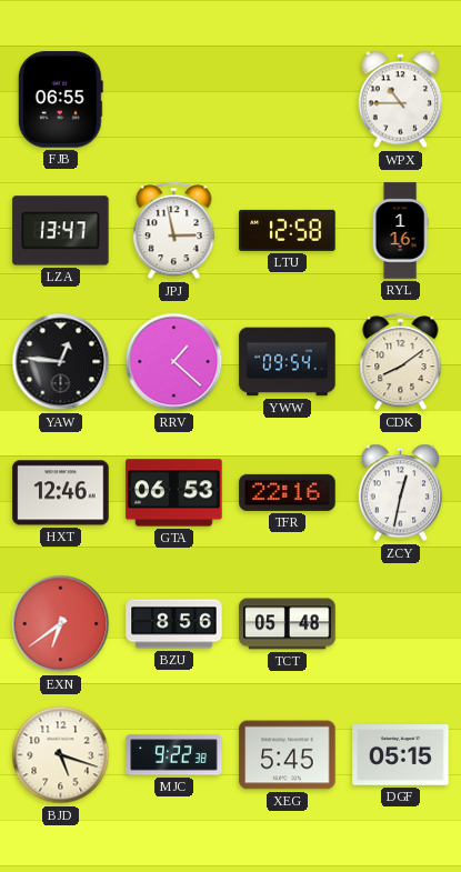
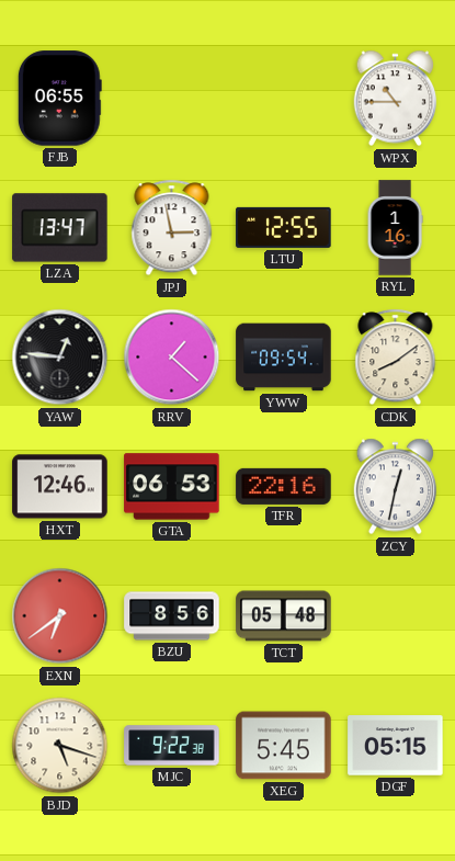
LTU: 12:58 -> 12:55
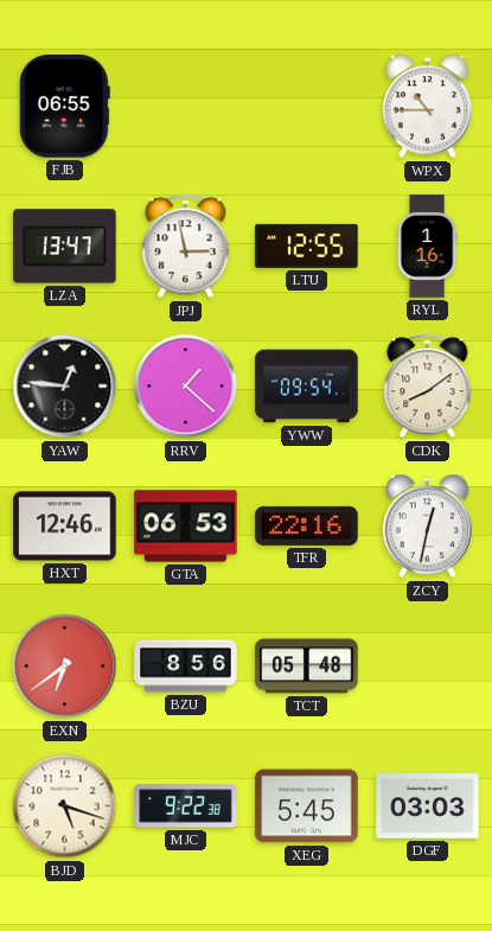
DGF: 05:15 -> 03:03
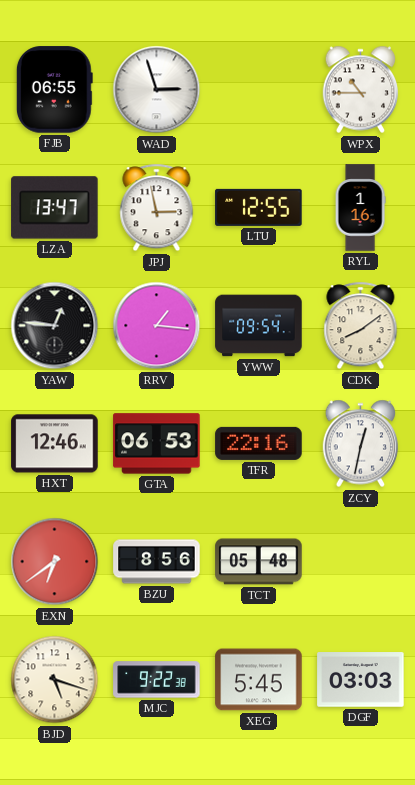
WAD: none -> 2:57
RRV: 1:22 -> 1:16
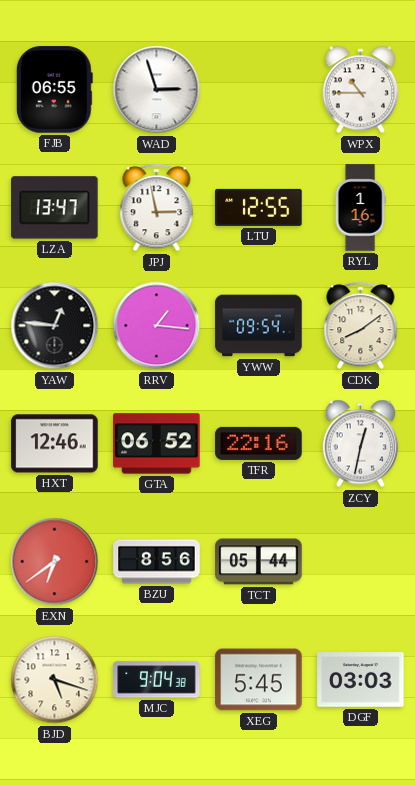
GTA: 06:53 -> 06:52
TCT: 05:48 -> 05:44
MJC: 9:22 -> 9:04
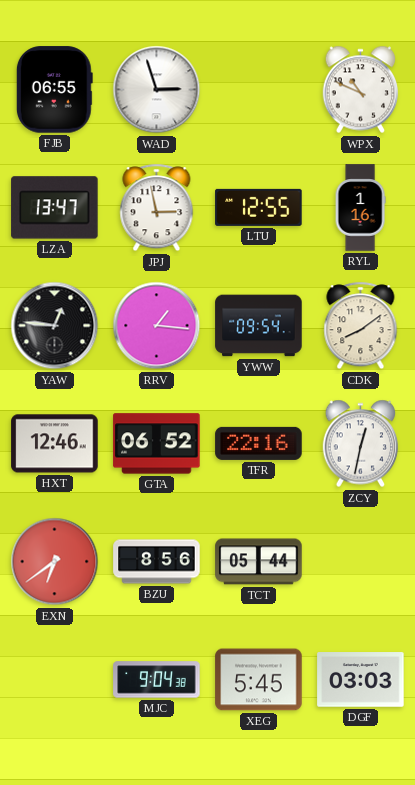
WPX: 10:45 -> 10:49
BJD: 5:18 -> none
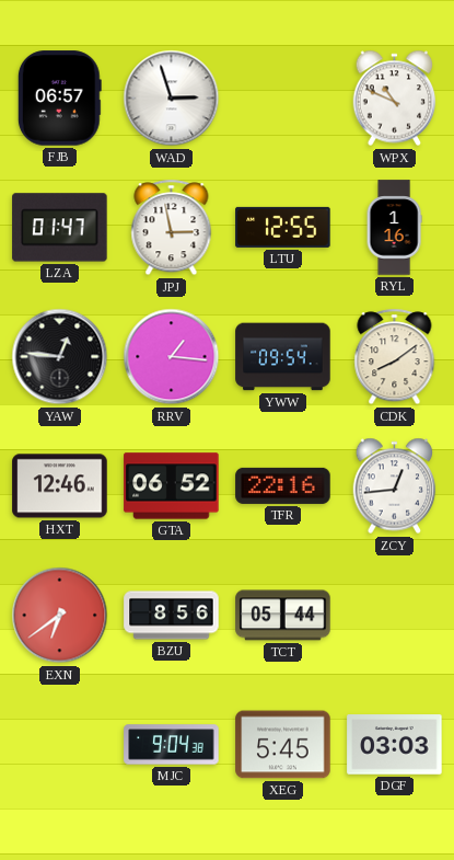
FJB: 06:55 -> 06:57
LZA: 13:47 -> 01:47
ZCY: 12:32 -> 12:44
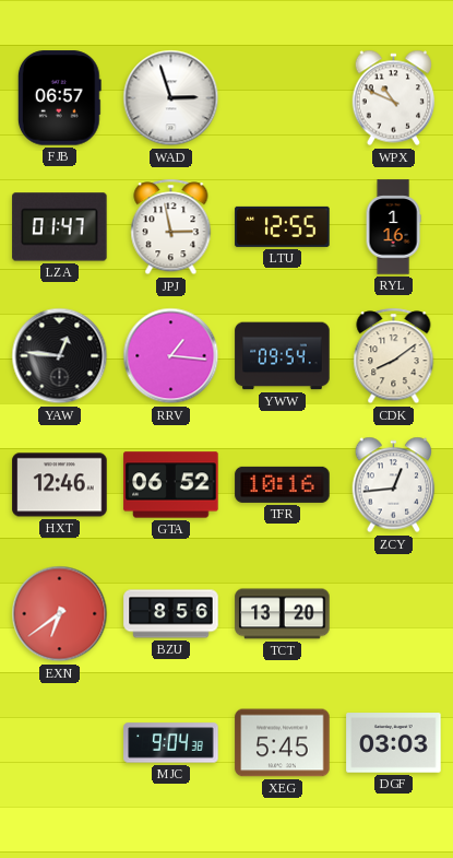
TFR: 22:16 -> 10:16
TCT: 05:44 -> 13:20
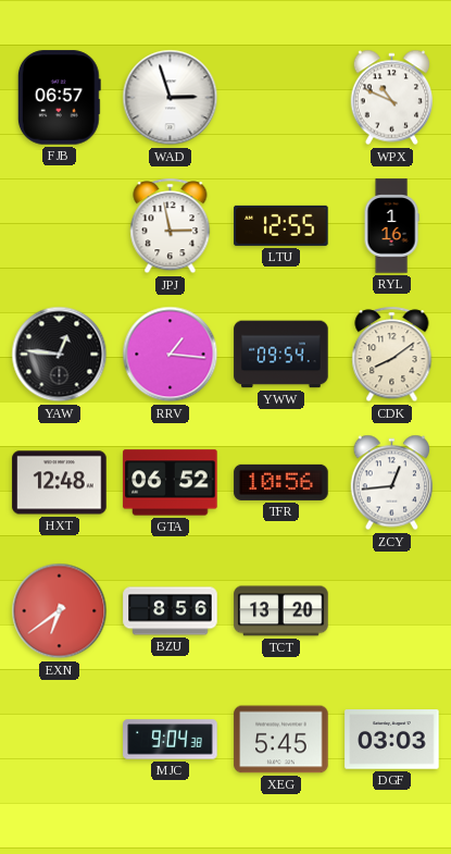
LZA: 01:47 -> none
HXT: 12:46 -> 12:48
TFR: 10:16 -> 10:56
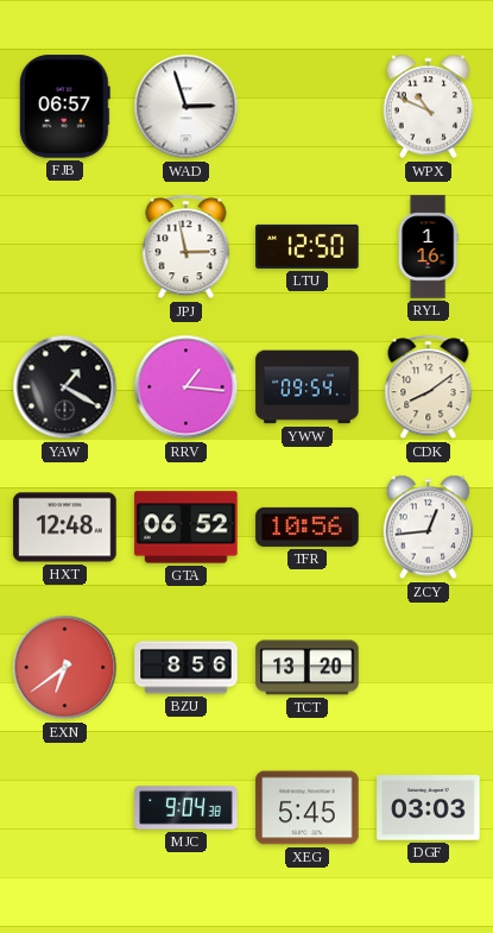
LTU: 12:55 -> 12:50
YAW: 12:46 -> 1:20
